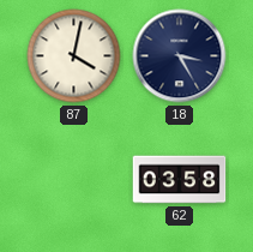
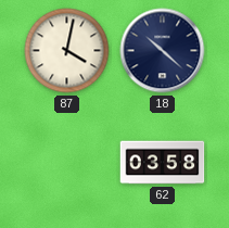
18: 3:25 -> 10:22
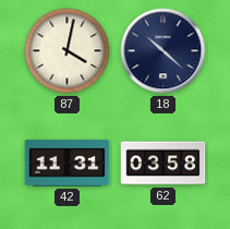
42: none -> 11:31
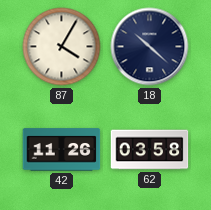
87: 4:02 -> 4:05
42: 11:31 -> 11:26
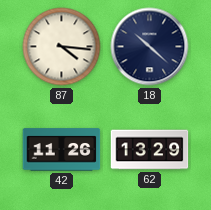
87: 4:05 -> 4:16
62: 03:58 -> 13:29
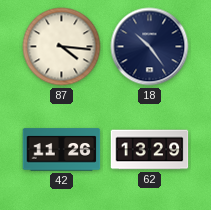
18: 10:22 -> 10:24
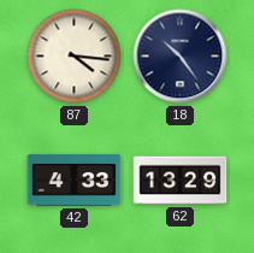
42: 11:26 -> 4:33
